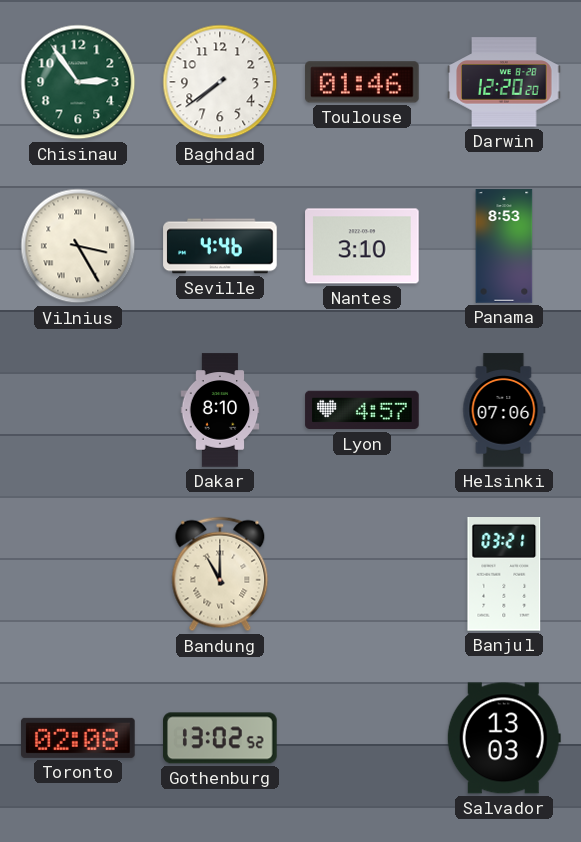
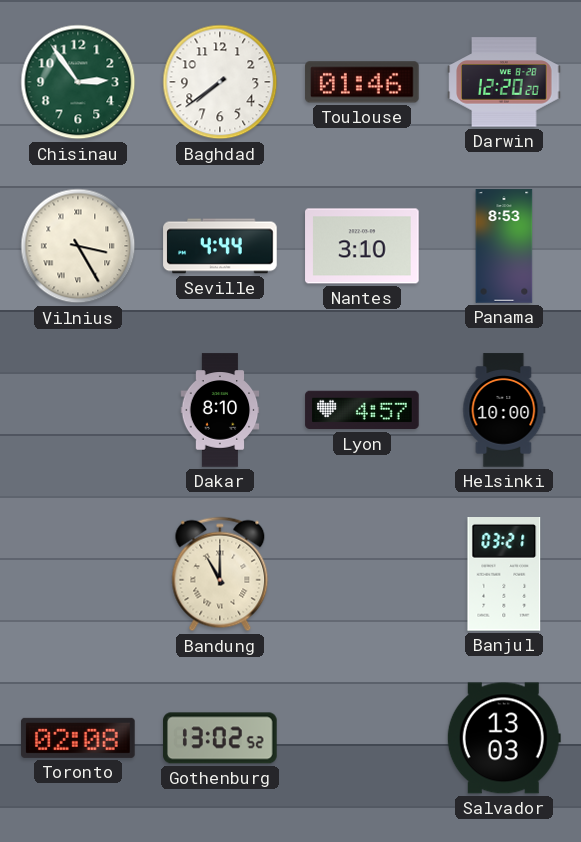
Seville: 4:46 -> 4:44
Helsinki: 07:06 -> 10:00
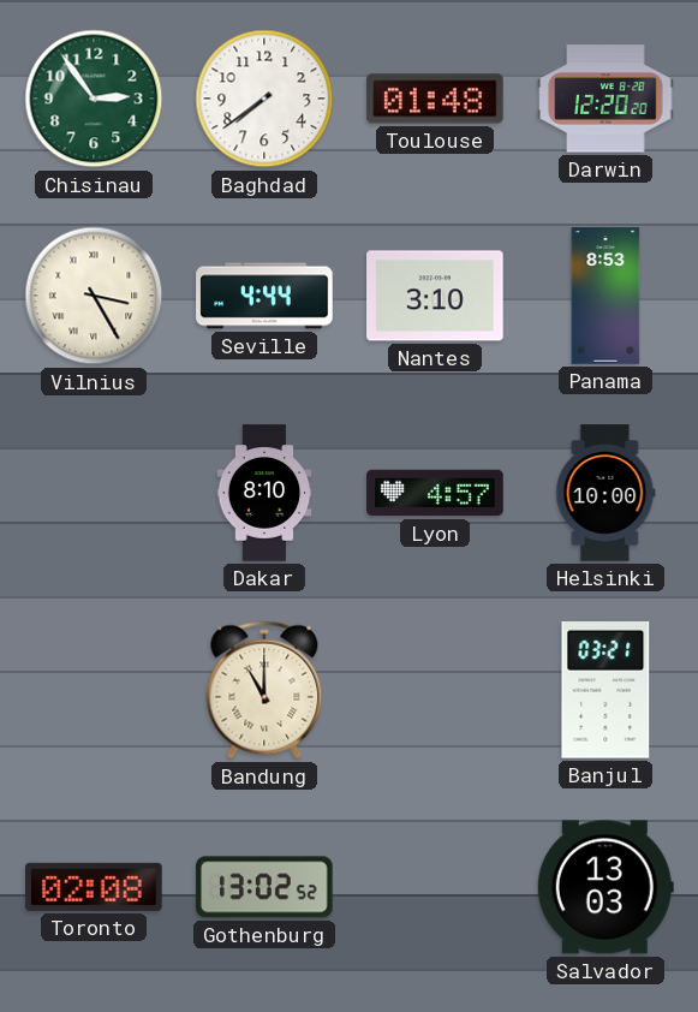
Toulouse: 01:46 -> 01:48
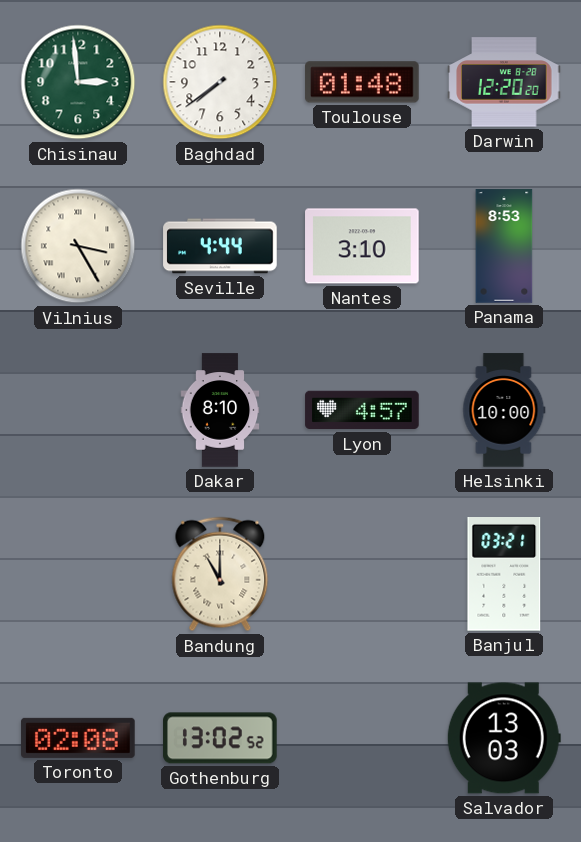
Chisinau: 2:54 -> 2:59
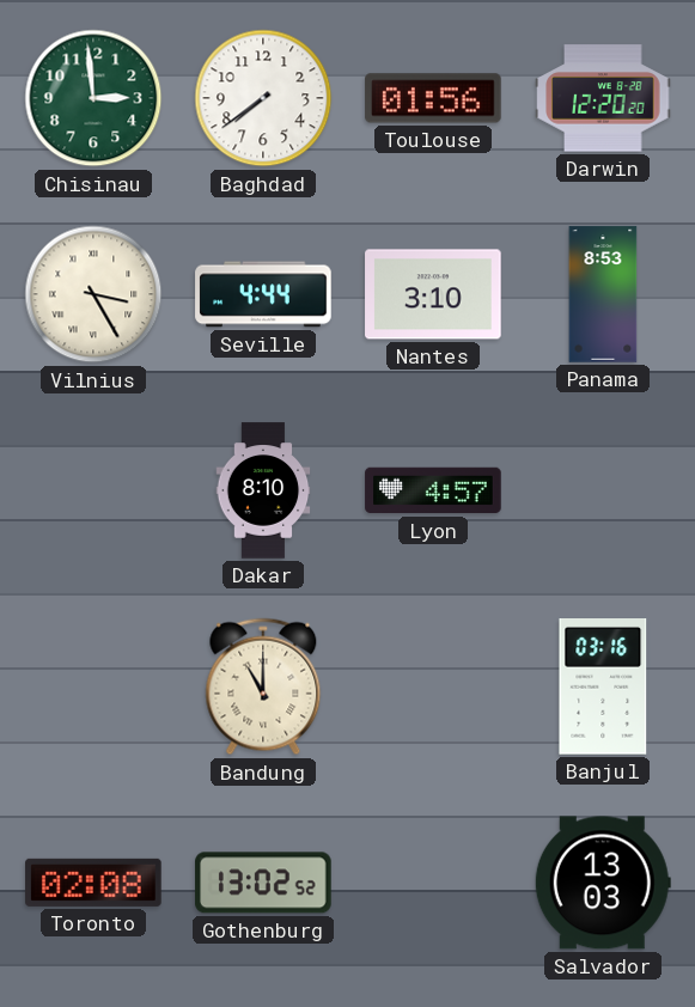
Toulouse: 01:48 -> 01:56
Helsinki: 10:00 -> none
Banjul: 03:21 -> 03:16
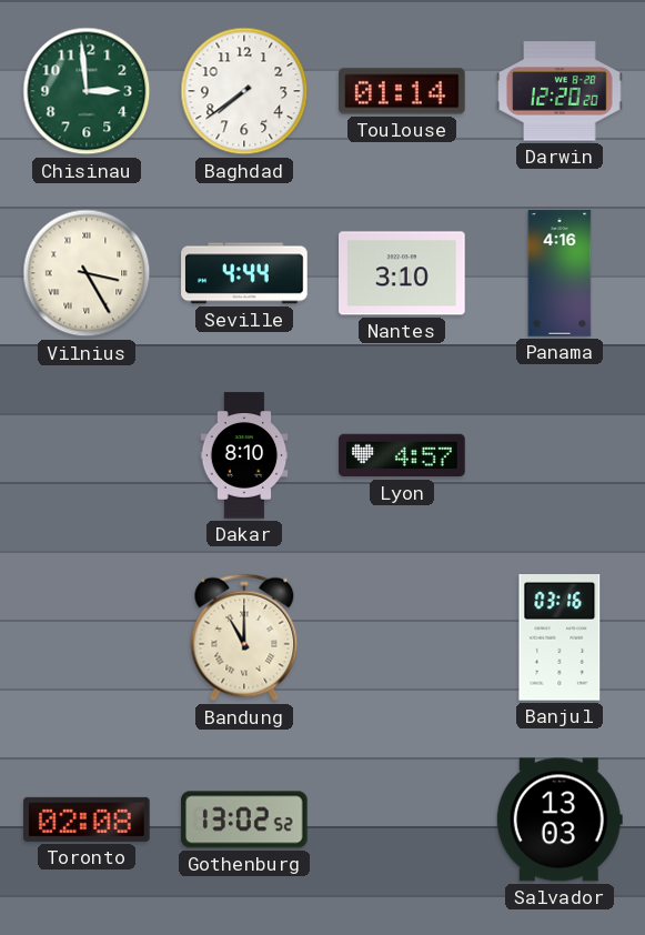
Toulouse: 01:56 -> 01:14
Panama: 8:53 -> 4:16
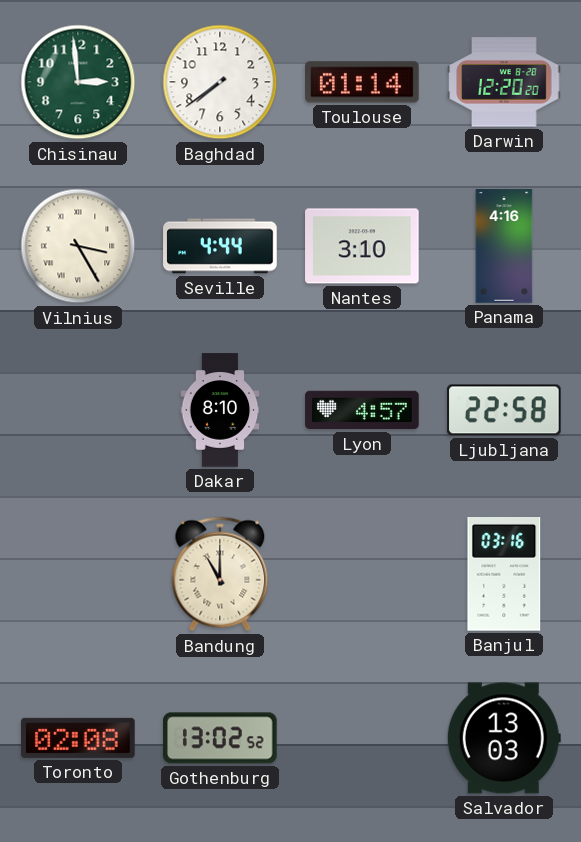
Ljubljana: none -> 22:58
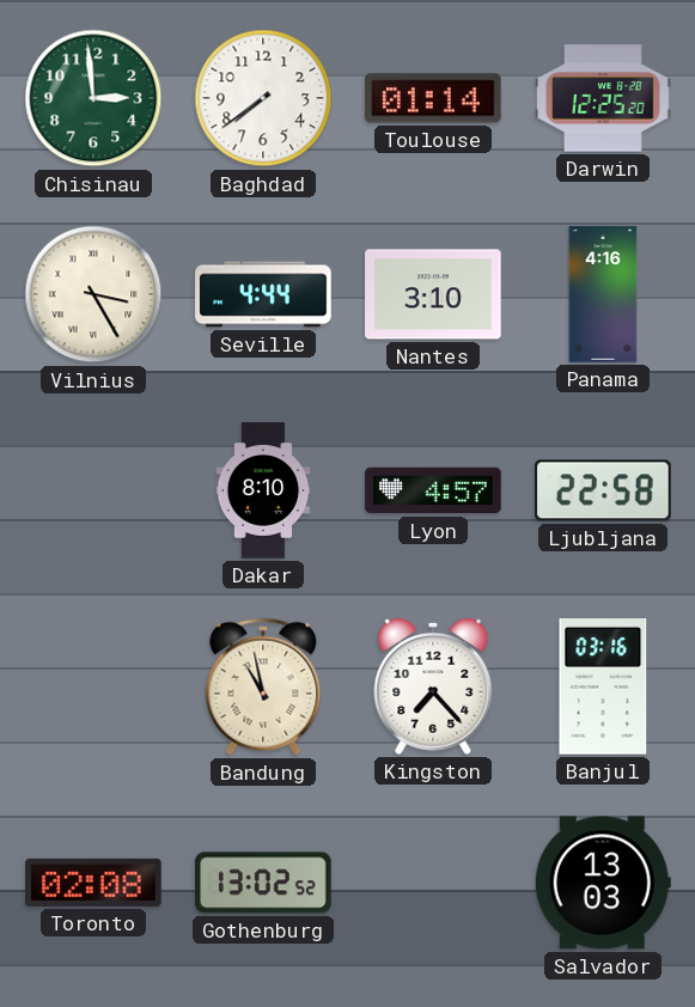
Darwin: 12:20 -> 12:25
Bandung: 11:00 -> 10:58
Kingston: none -> 7:23
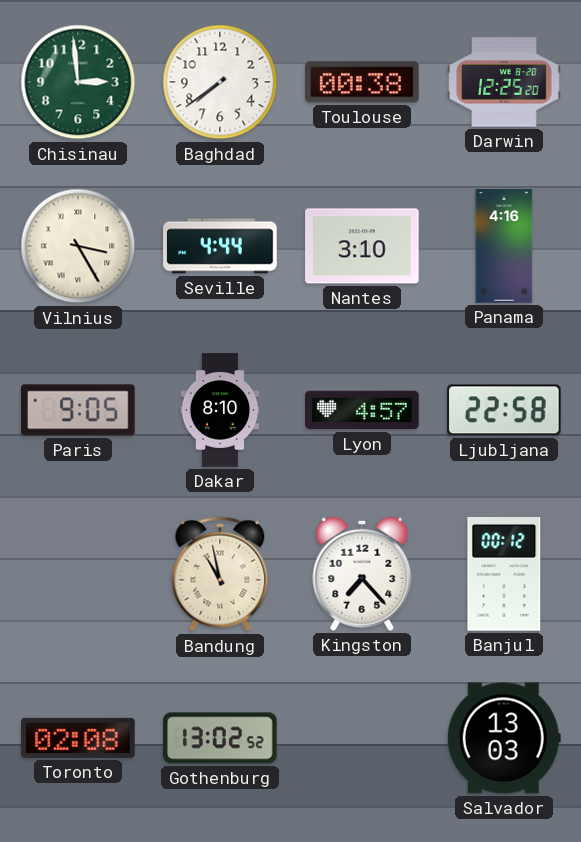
Toulouse: 01:14 -> 00:38
Paris: none -> 9:05
Banjul: 03:16 -> 00:12
